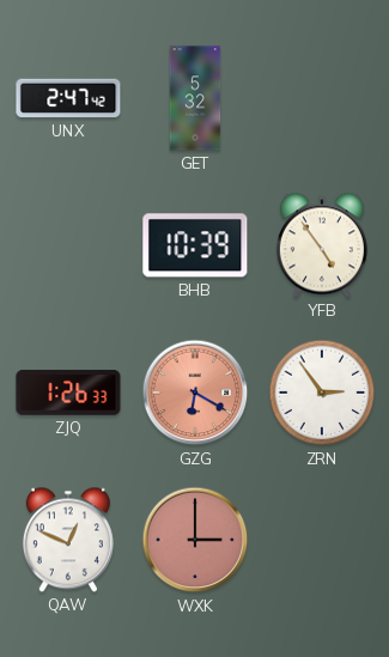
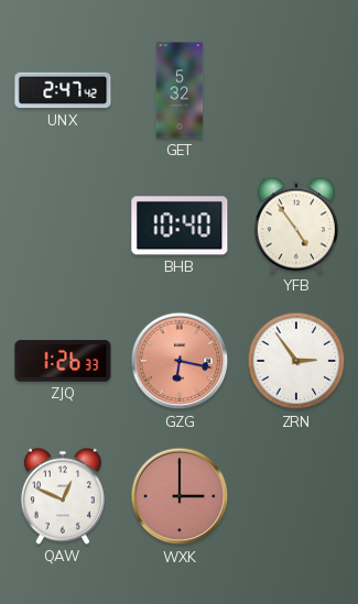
BHB: 10:39 -> 10:40
GZG: 6:20 -> 6:17
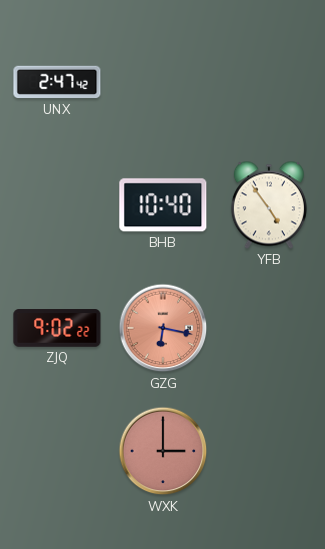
GET: 5:32 -> none
ZJQ: 1:26 -> 9:02
ZRN: 2:54 -> none
QAW: 12:49 -> none
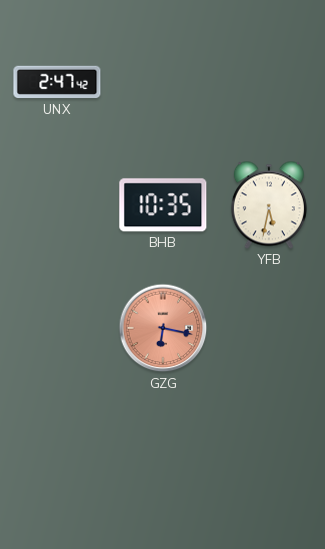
BHB: 10:40 -> 10:35
YFB: 4:54 -> 5:32
ZJQ: 9:02 -> none
WXK: 3:00 -> none
